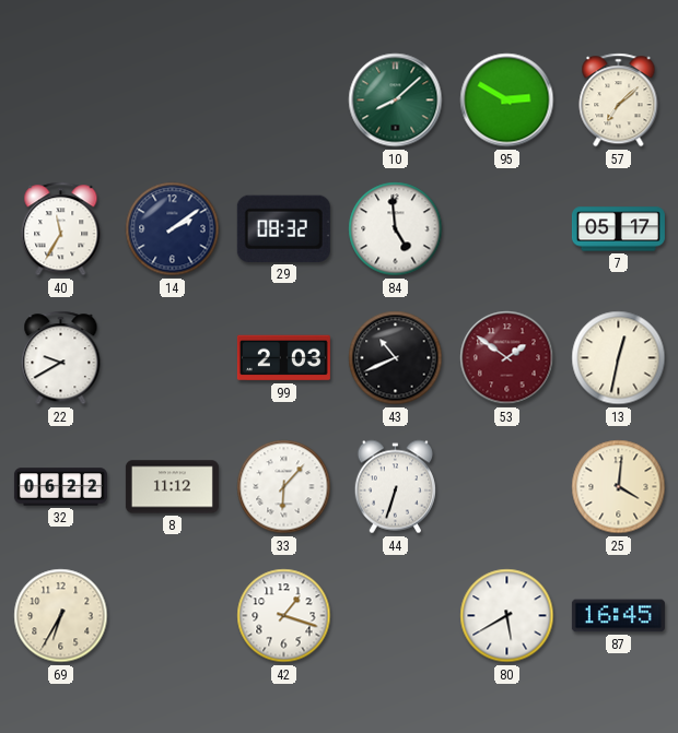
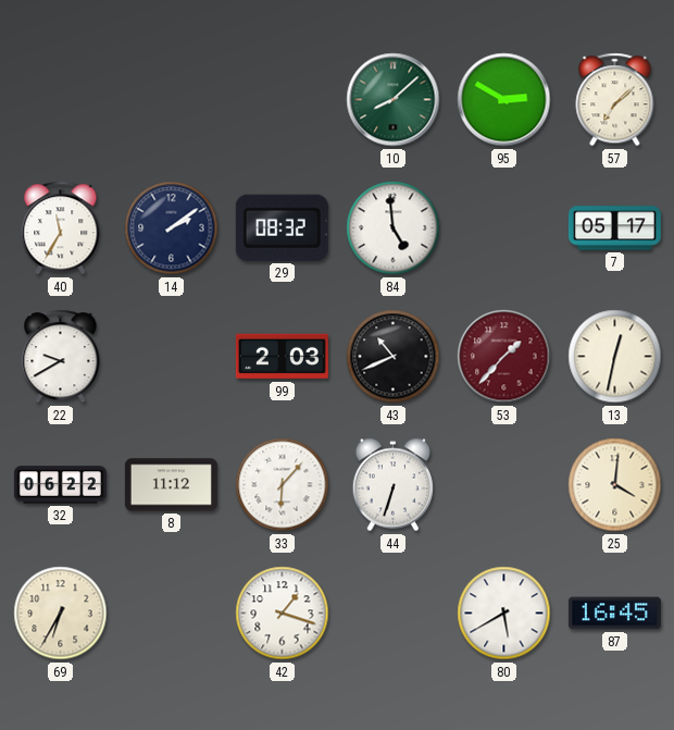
53: 1:51 -> 1:37
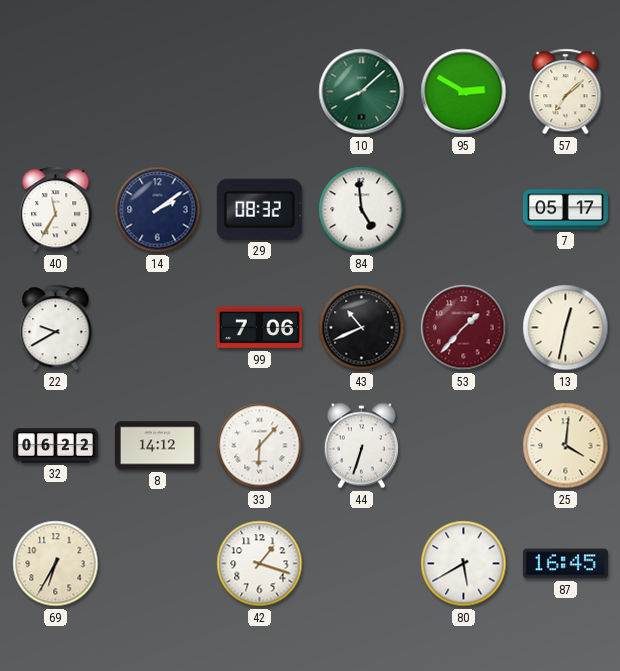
99: 2:03 -> 7:06
8: 11:12 -> 14:12
